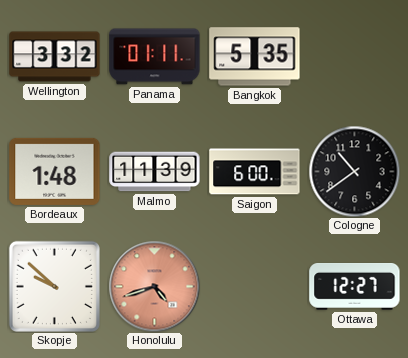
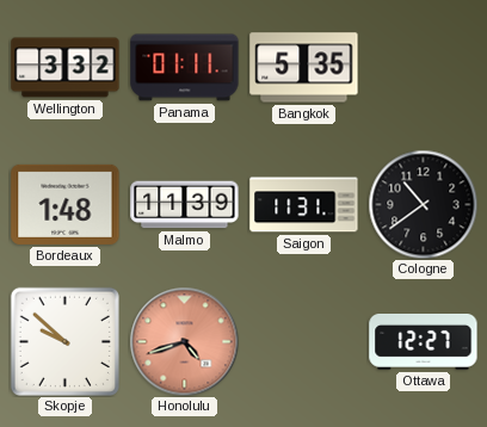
Saigon: 6:00 -> 11:31
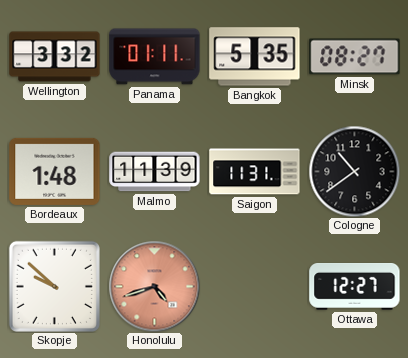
Minsk: none -> 08:27
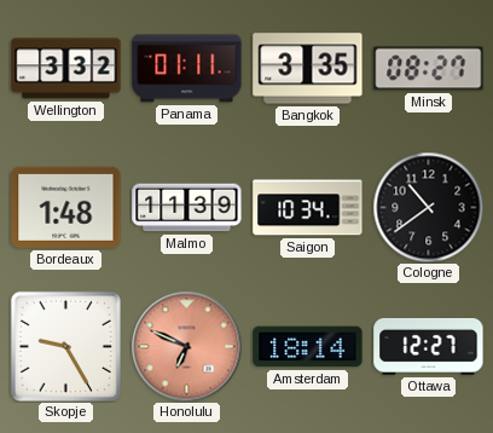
Bangkok: 5:35 -> 3:35
Saigon: 11:31 -> 10:34
Skopje: 9:52 -> 9:25
Honolulu: 4:42 -> 6:49
Amsterdam: none -> 18:14
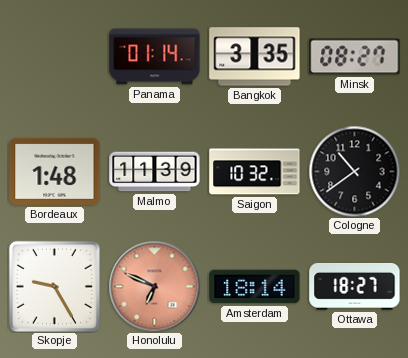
Wellington: 3:32 -> none
Panama: 01:11 -> 01:14
Saigon: 10:34 -> 10:32
Ottawa: 12:27 -> 18:27
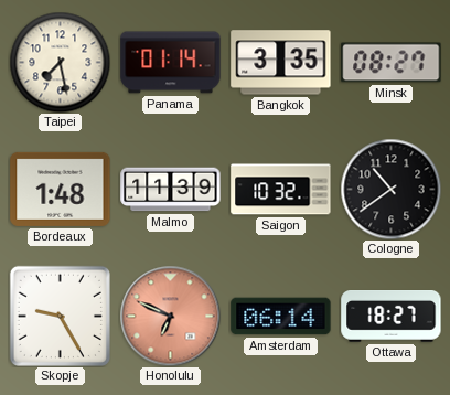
Taipei: none -> 7:28
Amsterdam: 18:14 -> 06:14
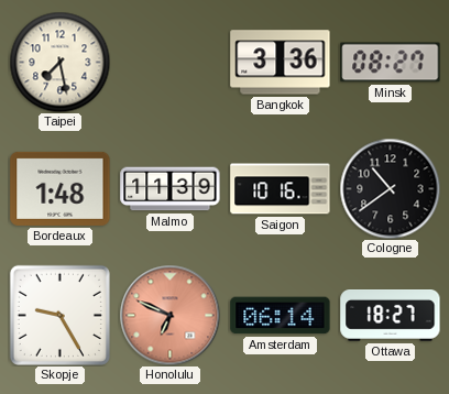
Panama: 01:14 -> none
Bangkok: 3:35 -> 3:36
Saigon: 10:32 -> 10:16
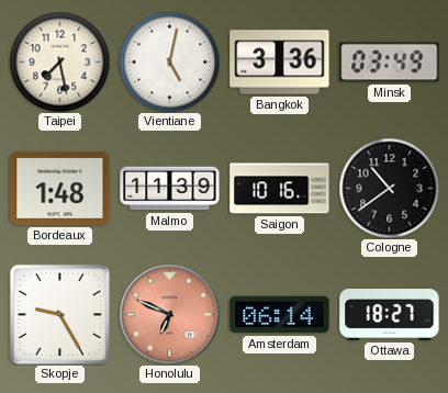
Vientiane: none -> 5:02
Minsk: 08:27 -> 03:49
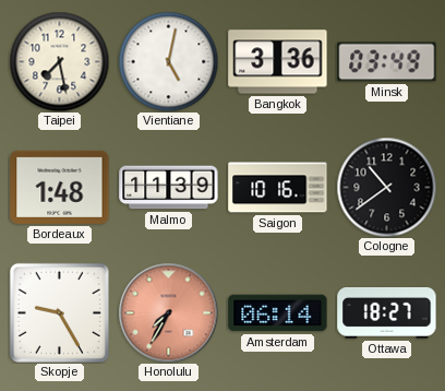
Honolulu: 6:49 -> 7:35
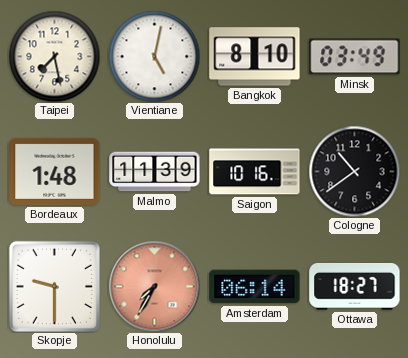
Bangkok: 3:36 -> 8:10
Skopje: 9:25 -> 9:30
